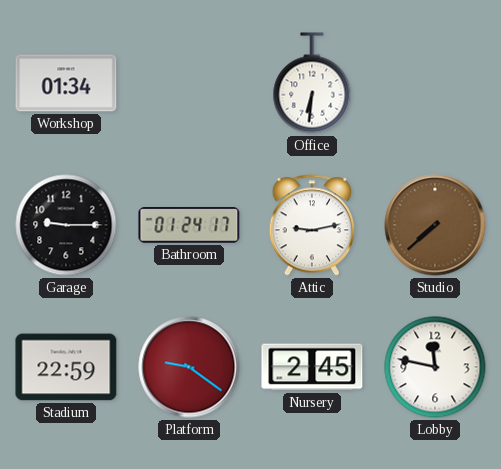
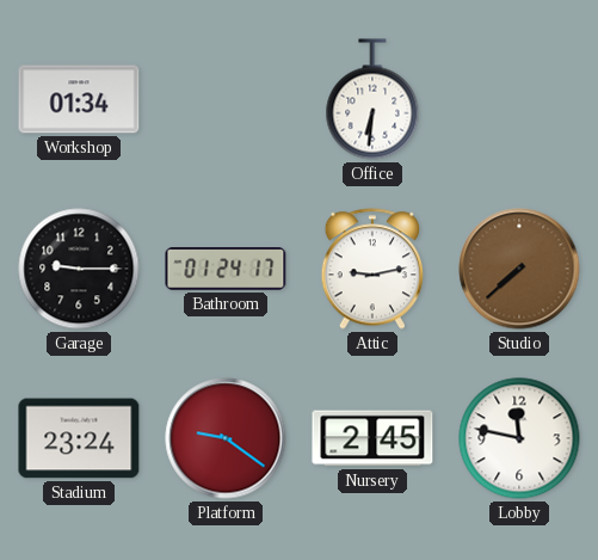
Stadium: 22:59 -> 23:24
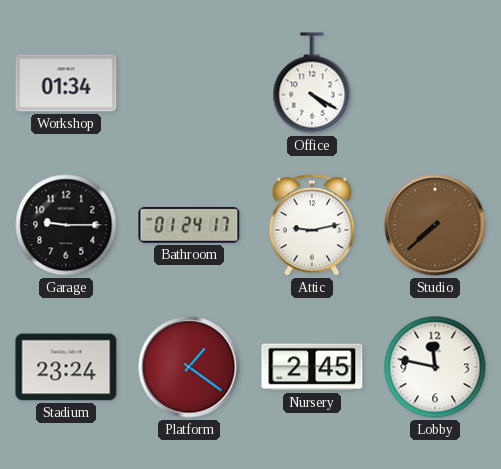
Office: 6:31 -> 4:20
Platform: 9:21 -> 1:21
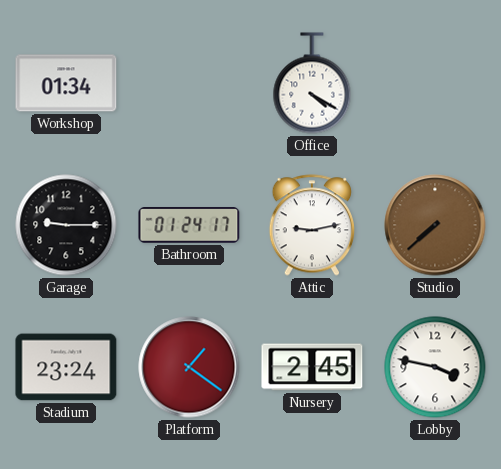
Lobby: 11:47 -> 3:47
